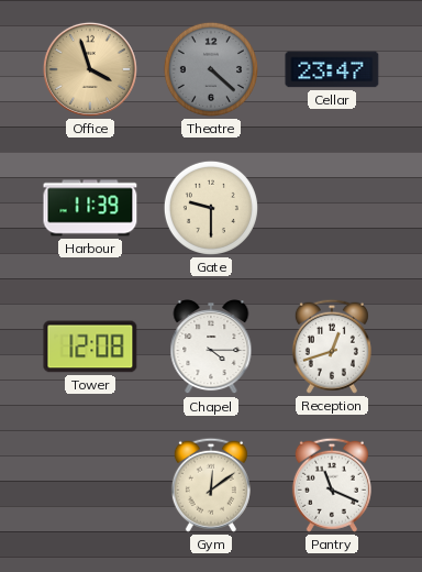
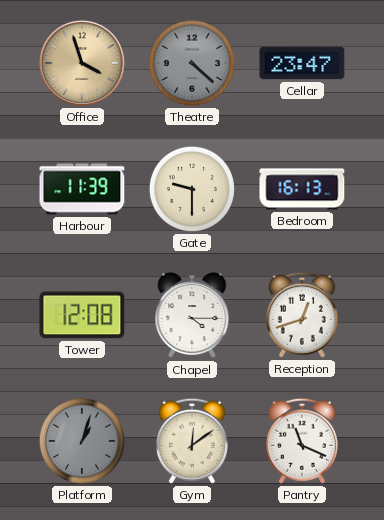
Bedroom: none -> 16:13
Platform: none -> 1:03
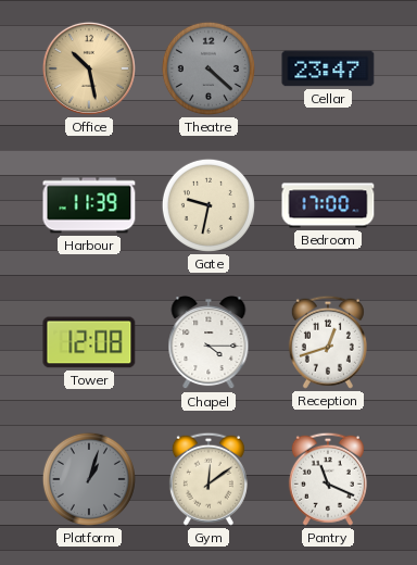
Office: 3:57 -> 10:28
Gate: 9:30 -> 9:32
Bedroom: 16:13 -> 17:00
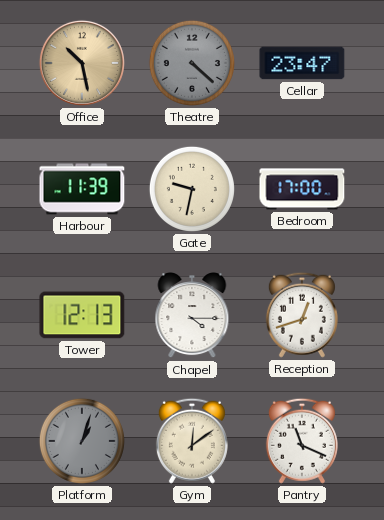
Tower: 12:08 -> 12:13
